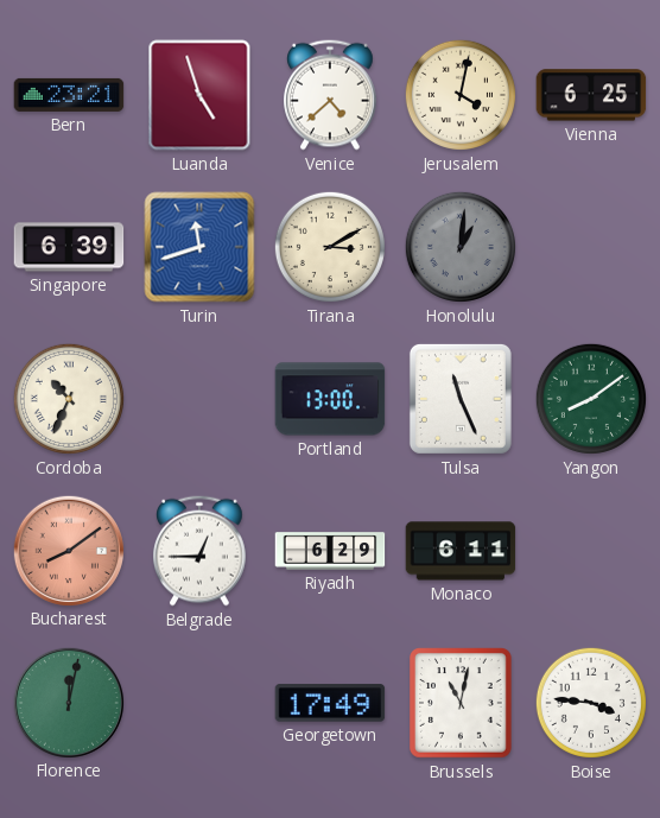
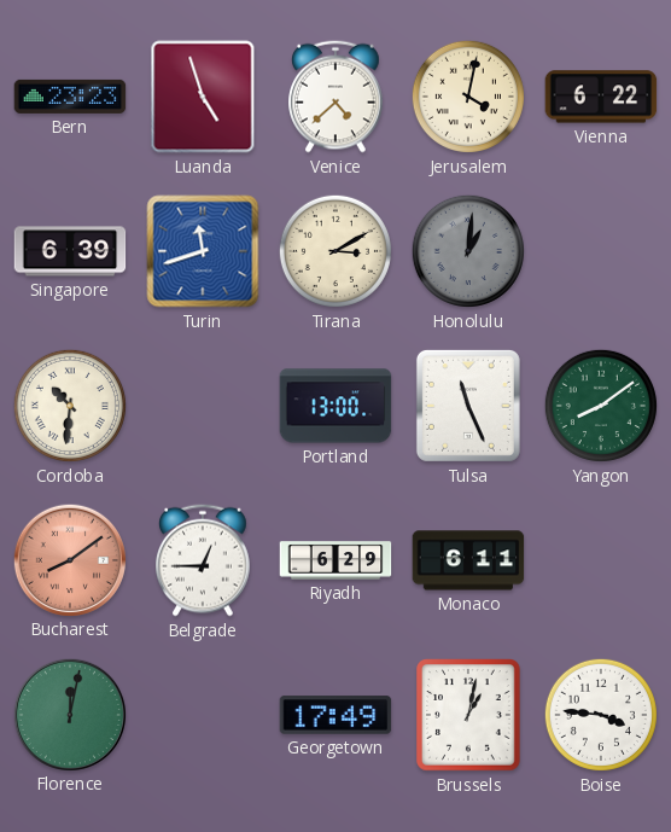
Bern: 23:21 -> 23:23
Vienna: 6:25 -> 6:22
Cordoba: 10:34 -> 10:31
Brussels: 11:02 -> 1:02
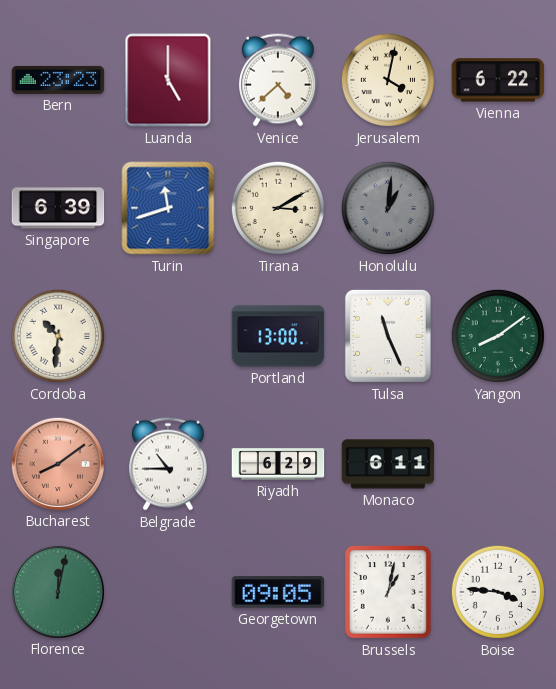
Luanda: 4:57 -> 5:00
Belgrade: 12:45 -> 10:45
Georgetown: 17:49 -> 09:05
